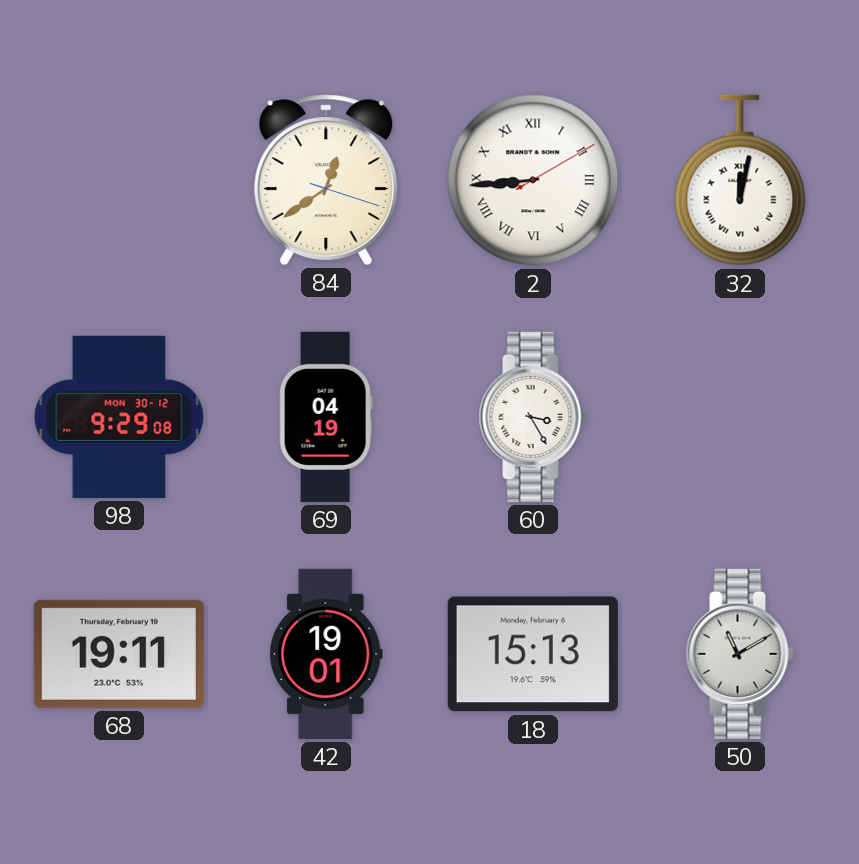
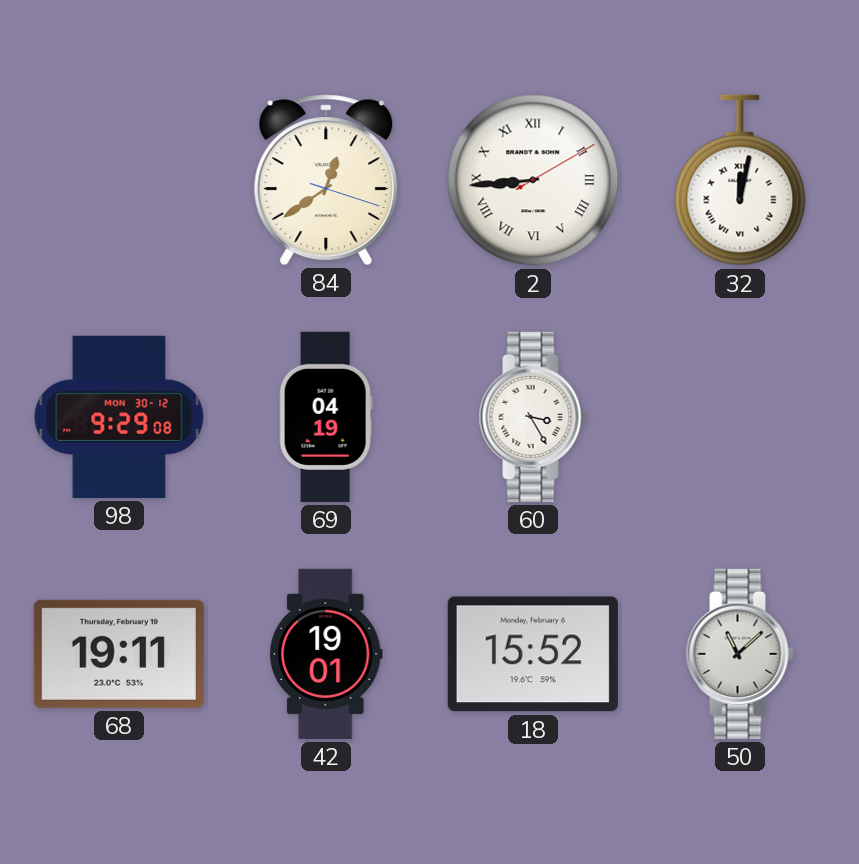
18: 15:13 -> 15:52
50: 11:10 -> 11:08
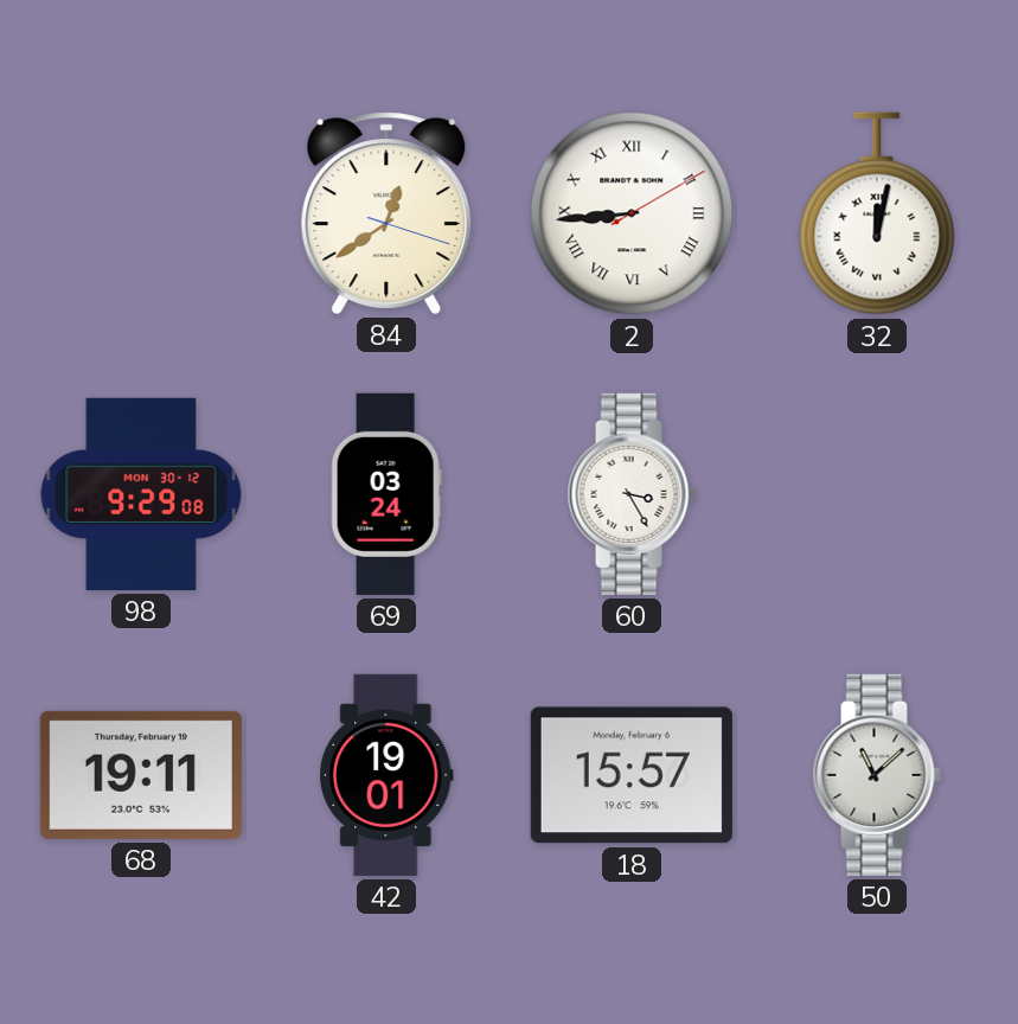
69: 04:19 -> 03:24
18: 15:52 -> 15:57
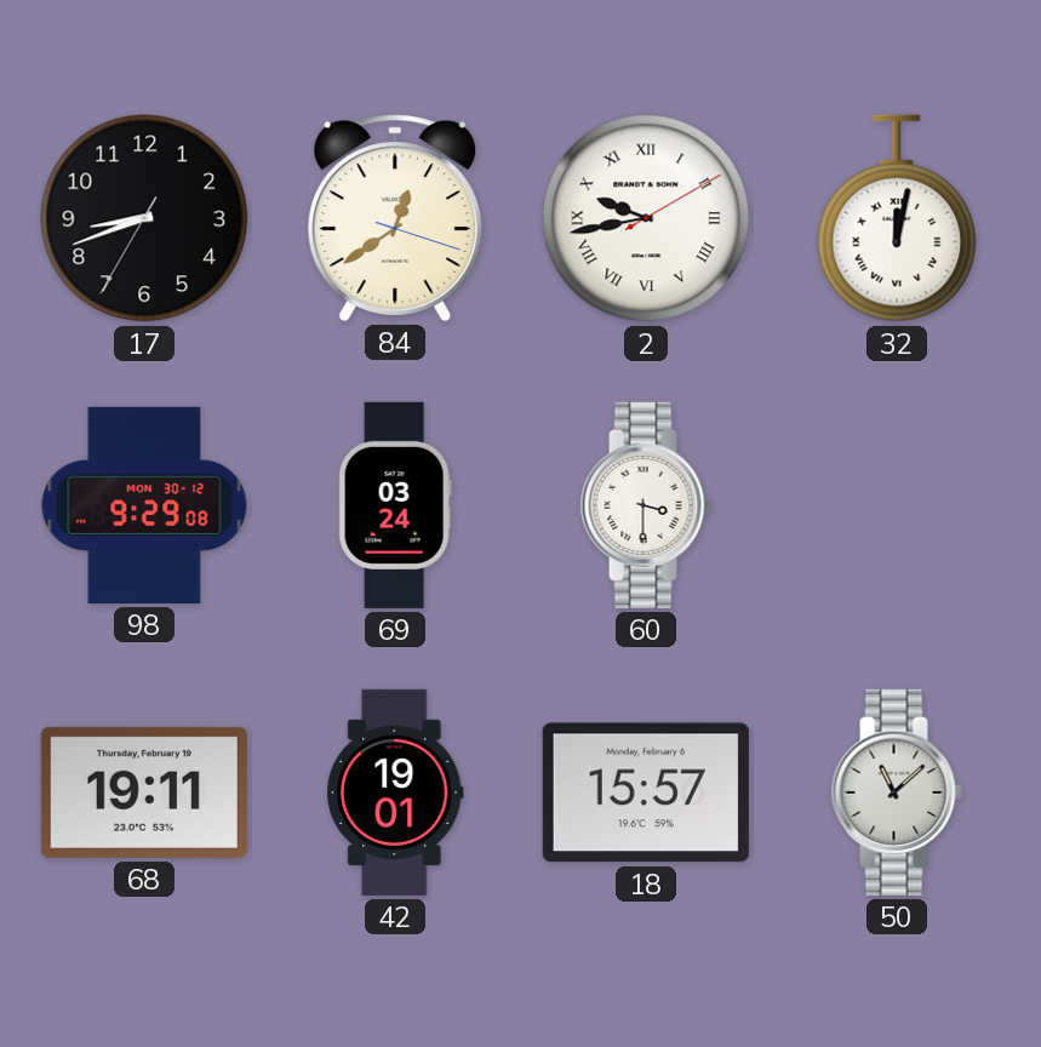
17: none -> 8:41
2: 8:44 -> 9:43
60: 3:25 -> 3:30
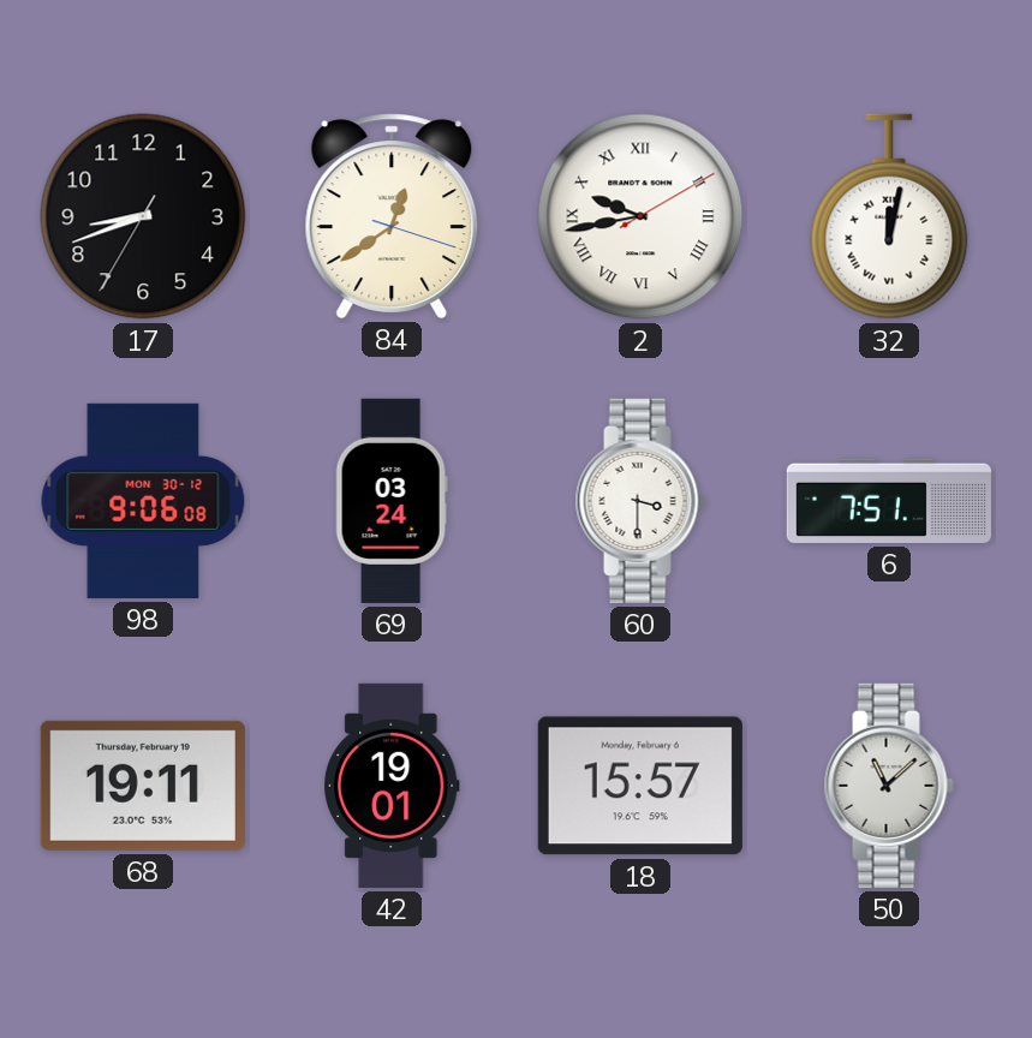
98: 9:29 -> 9:06
6: none -> 7:51
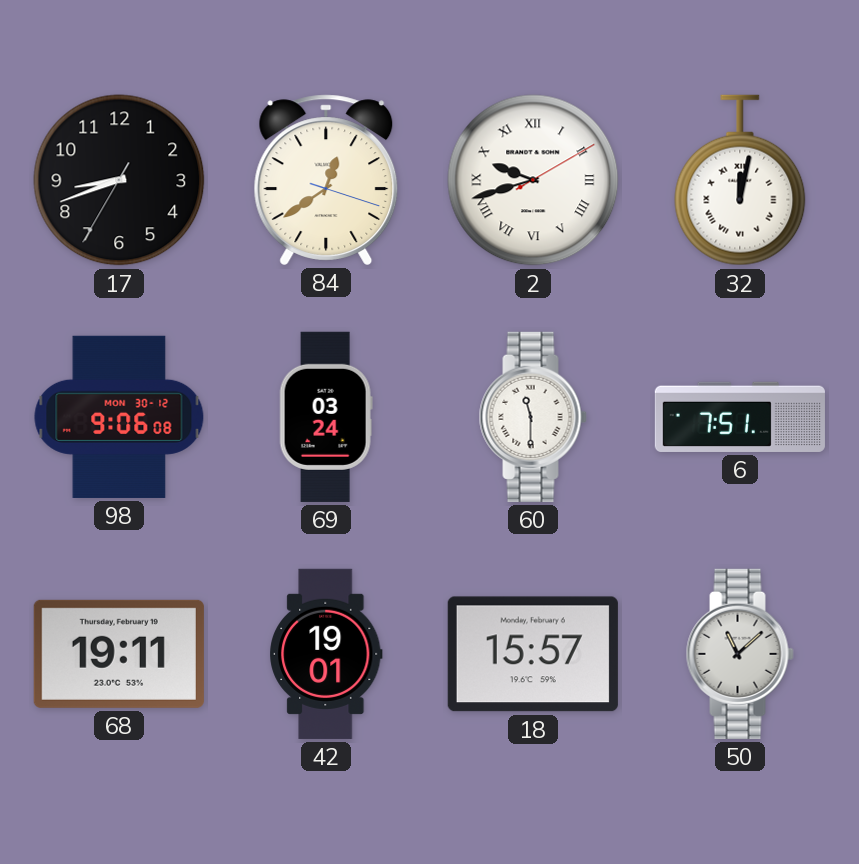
2: 9:43 -> 9:42
60: 3:30 -> 11:30
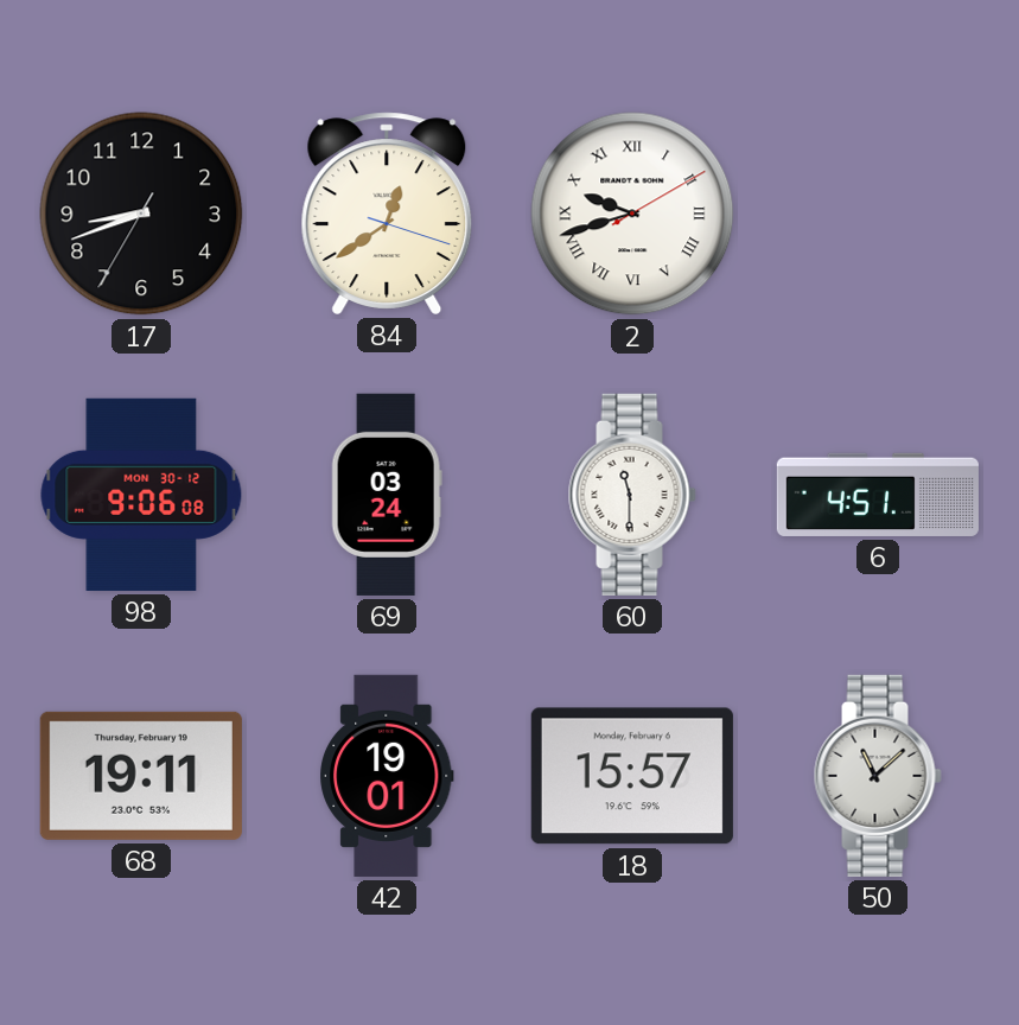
32: 12:02 -> none
6: 7:51 -> 4:51
